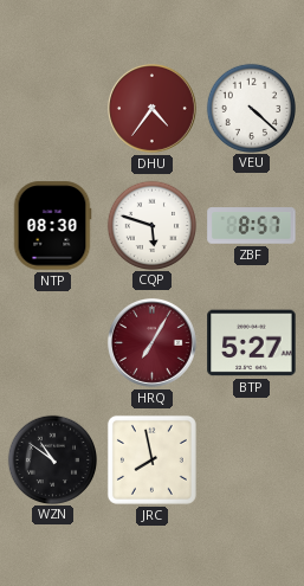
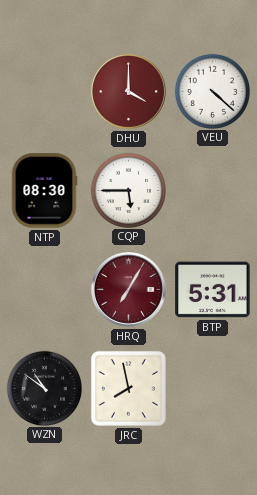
DHU: 4:36 -> 4:00
CQP: 5:48 -> 5:45
ZBF: 8:57 -> none
BTP: 5:27 -> 5:31
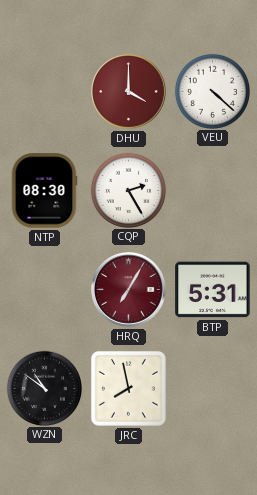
CQP: 5:45 -> 2:25
